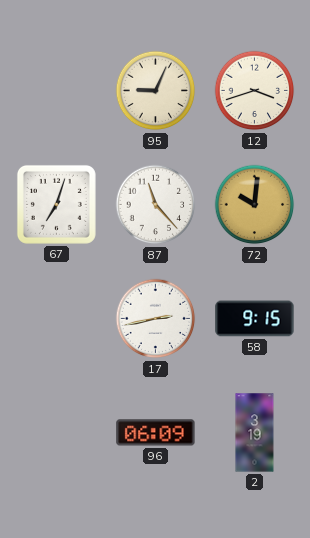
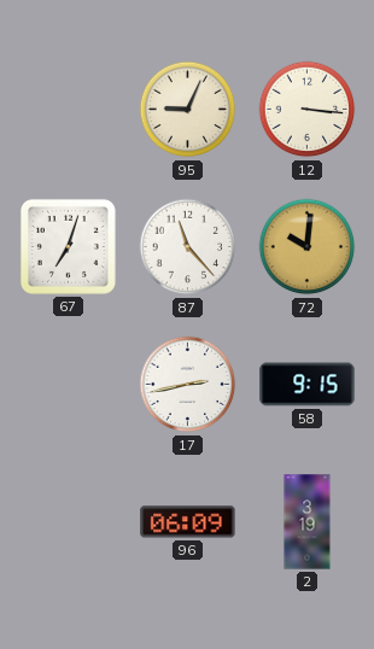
12: 3:42 -> 3:16
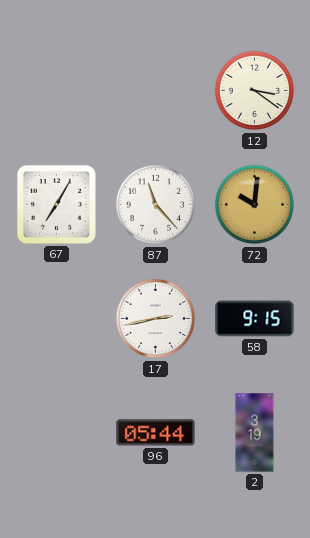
95: 9:04 -> none
12: 3:16 -> 3:21
67: 7:03 -> 7:05
96: 06:09 -> 05:44
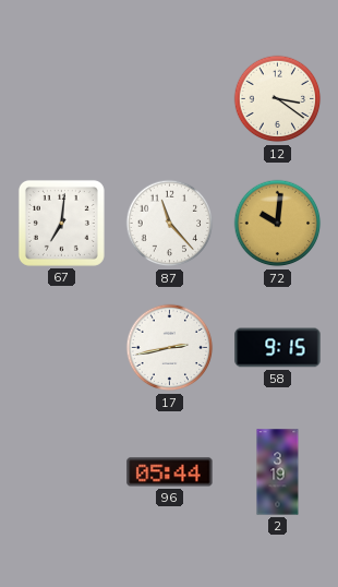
67: 7:05 -> 7:01
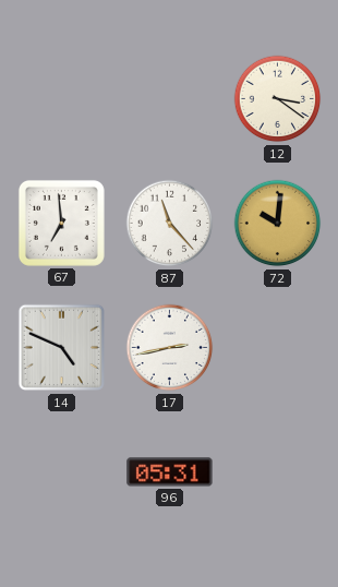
67: 7:01 -> 6:59
14: none -> 4:49
58: 9:15 -> none
96: 05:44 -> 05:31
2: 3:19 -> none
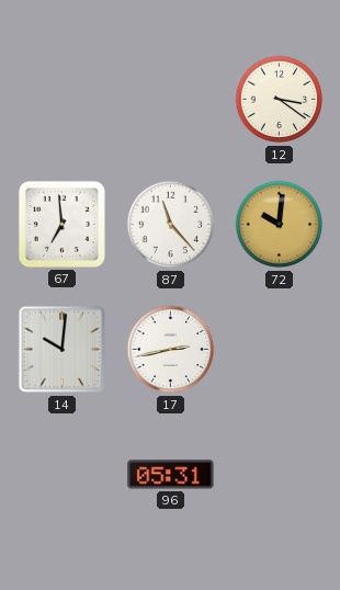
14: 4:49 -> 10:01
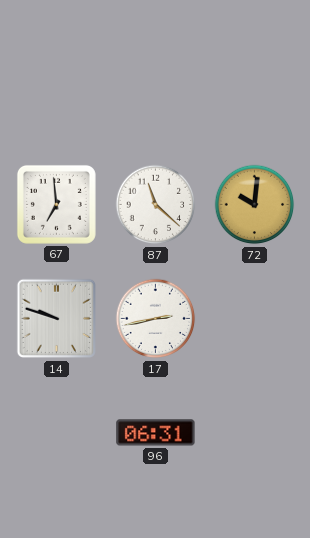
12: 3:21 -> none
87: 11:23 -> 11:22
14: 10:01 -> 9:48
96: 05:31 -> 06:31
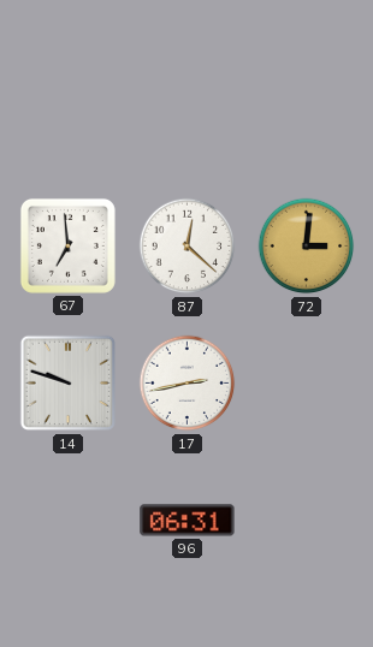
87: 11:22 -> 12:22
72: 10:01 -> 3:01
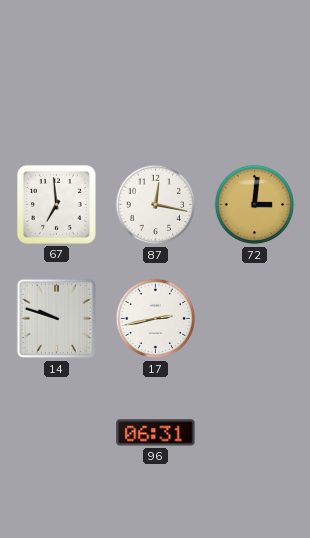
87: 12:22 -> 12:17
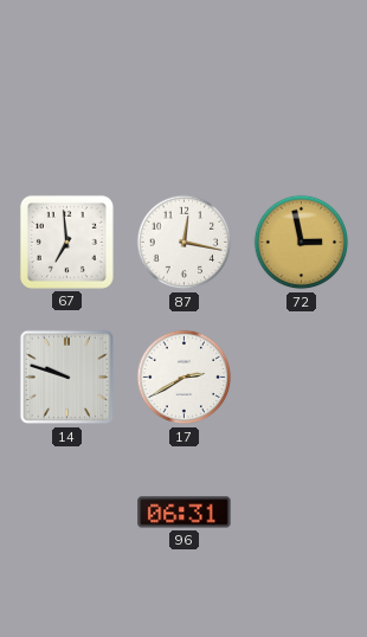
72: 3:01 -> 2:58
17: 2:43 -> 2:40
